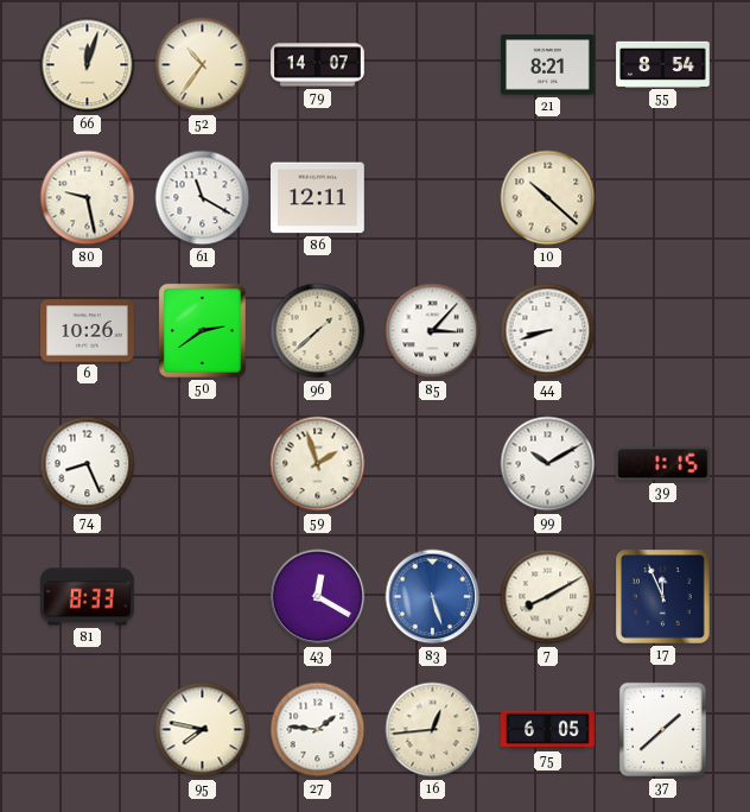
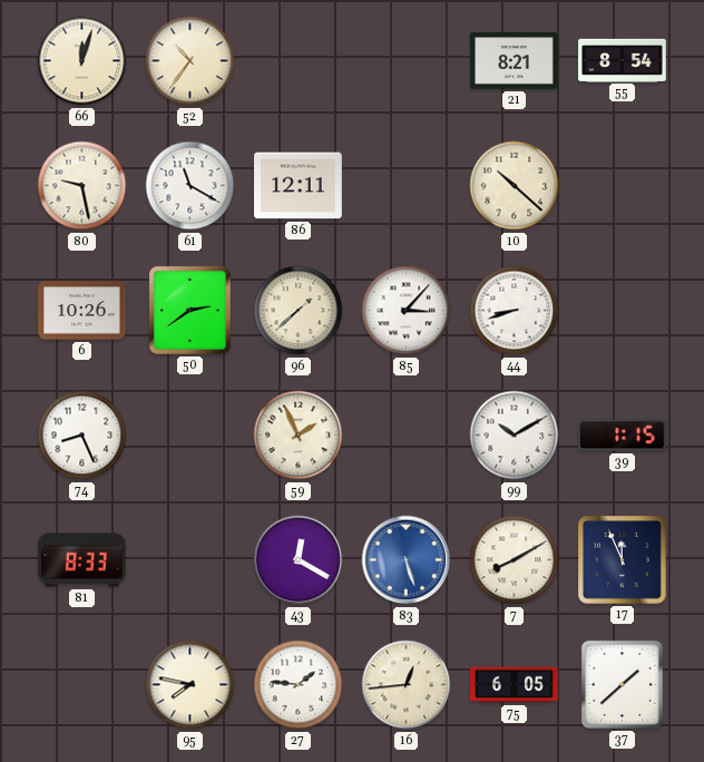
79: 14:07 -> none
59: 1:57 -> 1:56
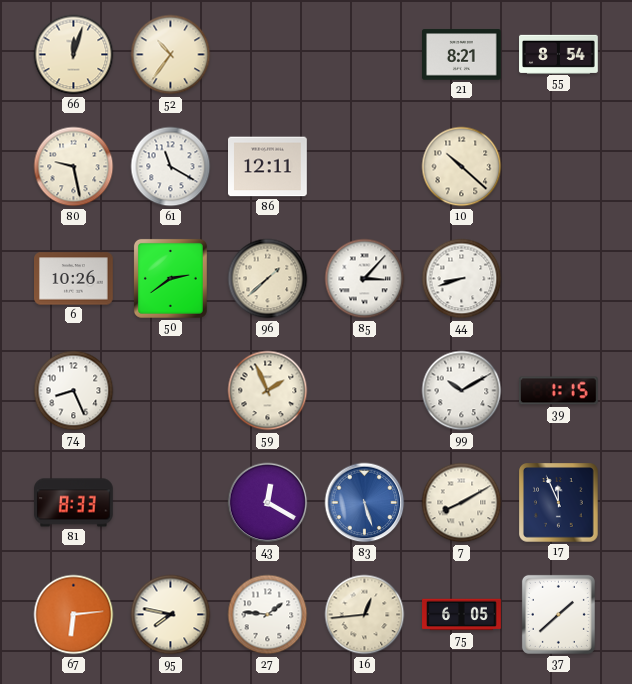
67: none -> 6:14
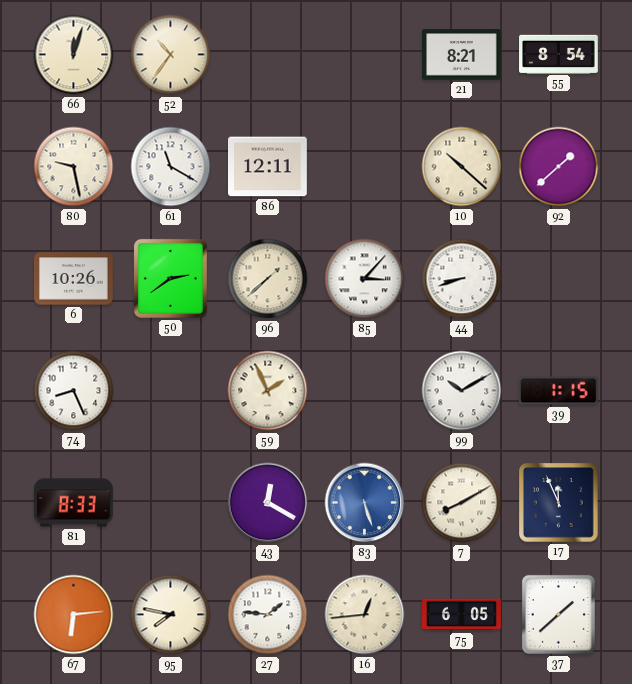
92: none -> 1:38
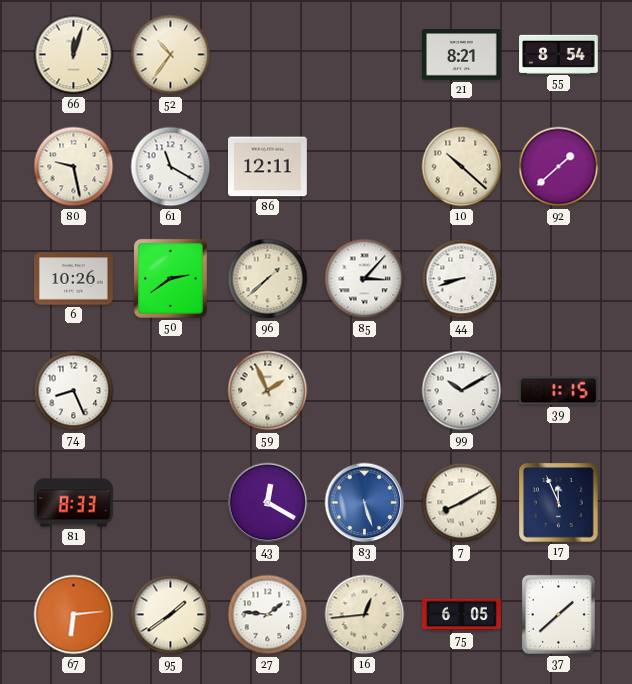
95: 7:47 -> 1:39
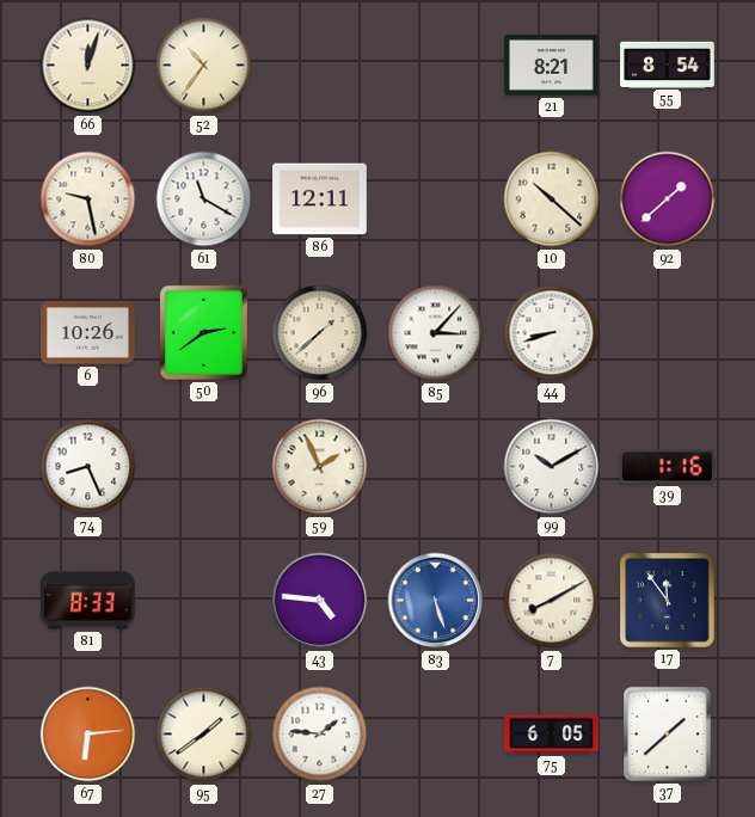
39: 1:15 -> 1:16
43: 12:20 -> 4:46
17: 11:56 -> 11:54
16: 12:44 -> none
